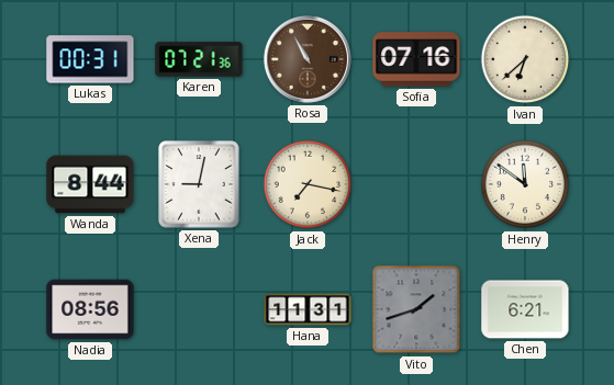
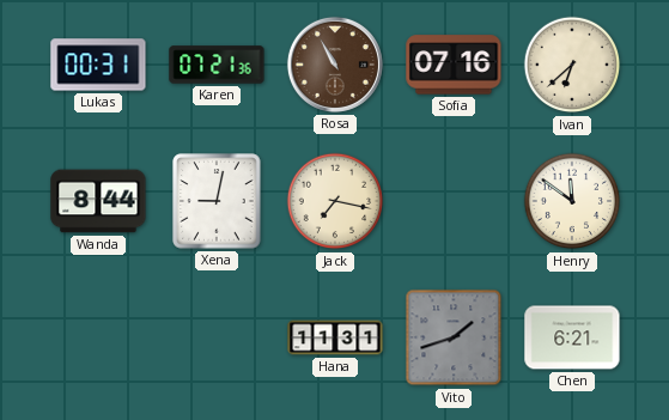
Nadia: 08:56 -> none
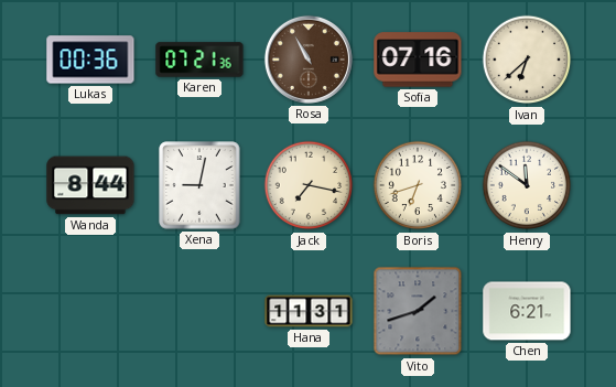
Lukas: 00:31 -> 00:36
Boris: none -> 6:42
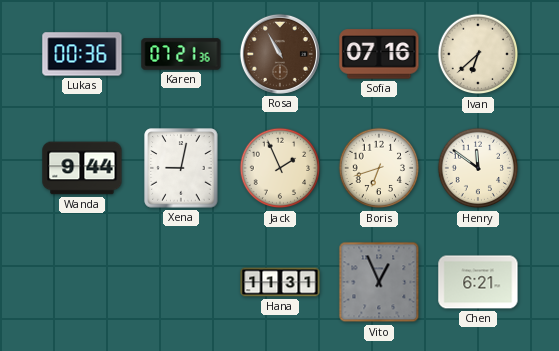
Wanda: 8:44 -> 9:44
Jack: 7:17 -> 1:56
Vito: 1:42 -> 12:56
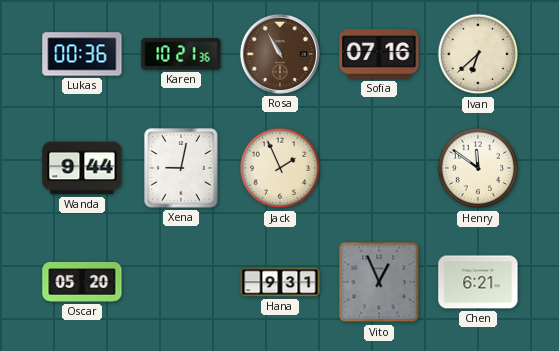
Karen: 07:21 -> 10:21
Boris: 6:42 -> none
Oscar: none -> 05:20
Hana: 11:31 -> 9:31
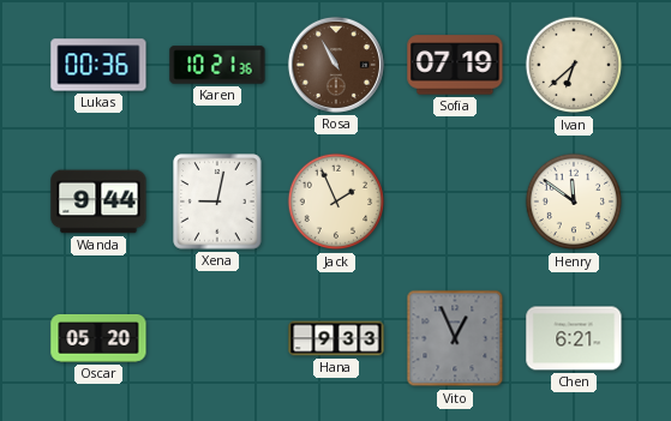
Sofia: 07:16 -> 07:19
Hana: 9:31 -> 9:33
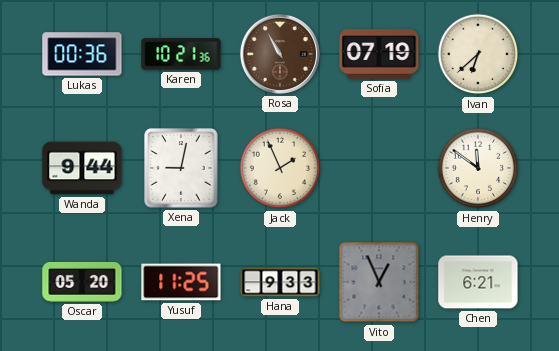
Yusuf: none -> 11:25
